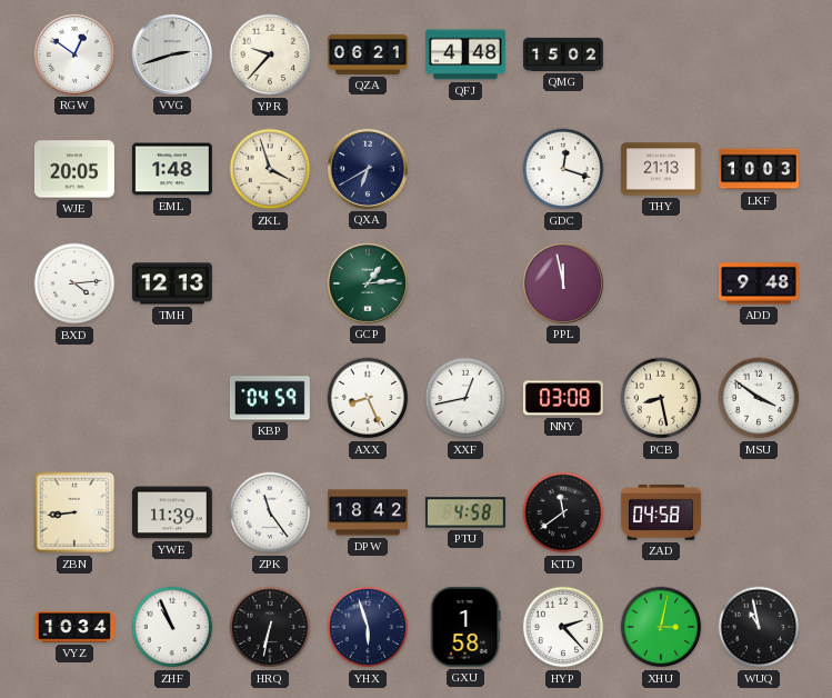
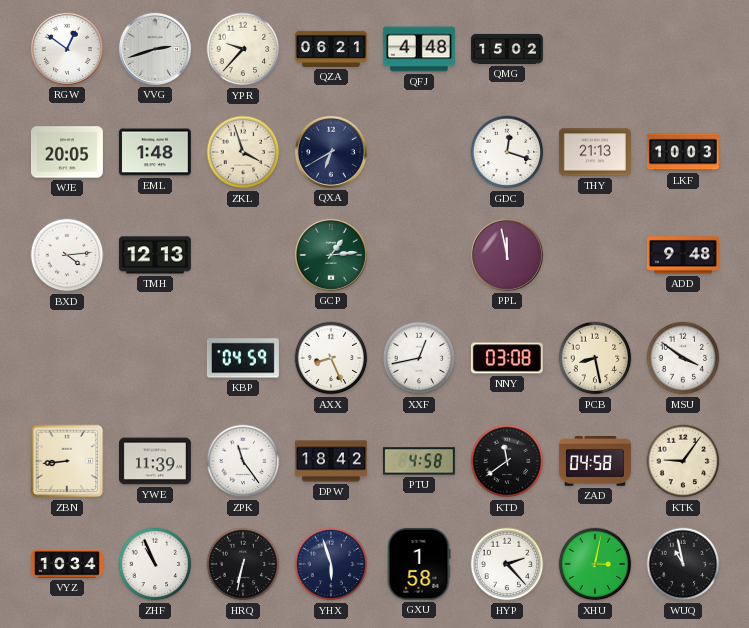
KTK: none -> 9:06
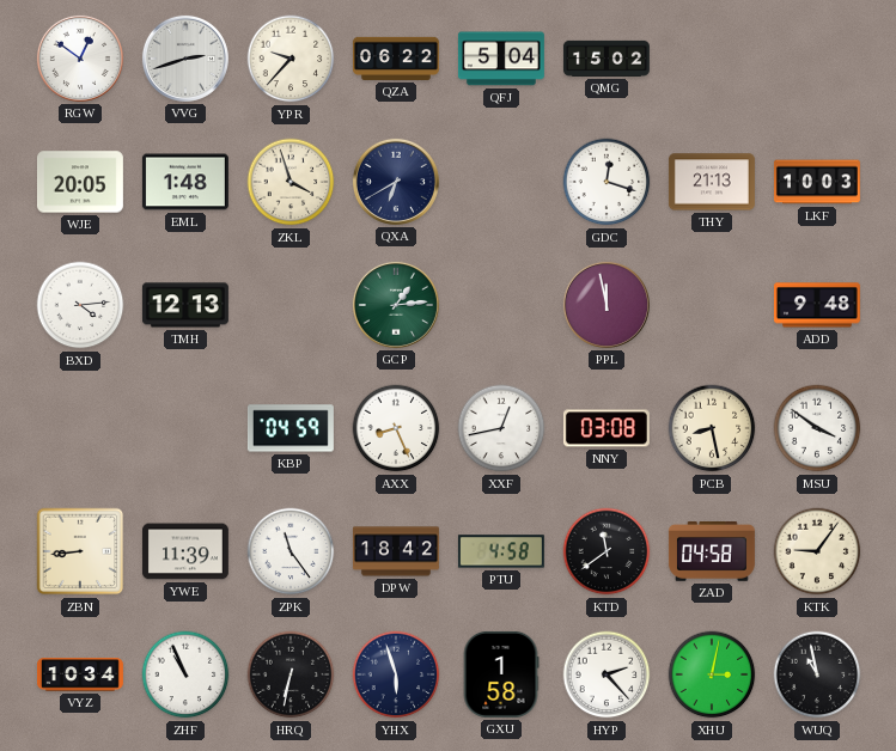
QZA: 06:21 -> 06:22
QFJ: 4:48 -> 5:04
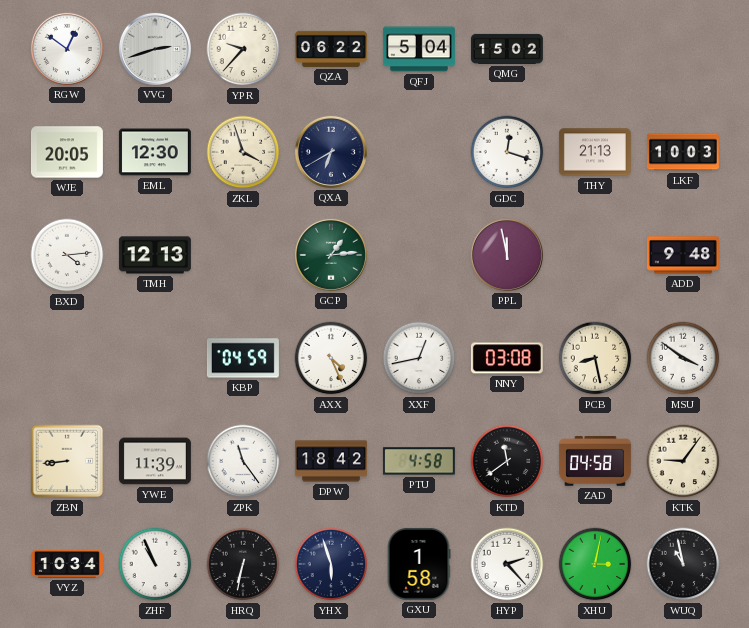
EML: 1:48 -> 12:30
AXX: 8:26 -> 4:26
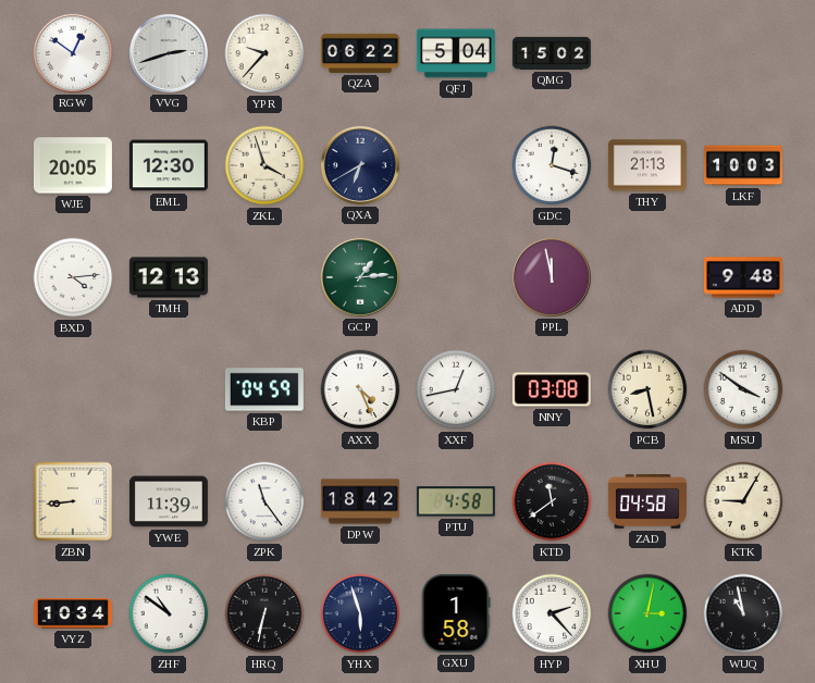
KTK: 9:06 -> 9:05
ZHF: 10:56 -> 10:51
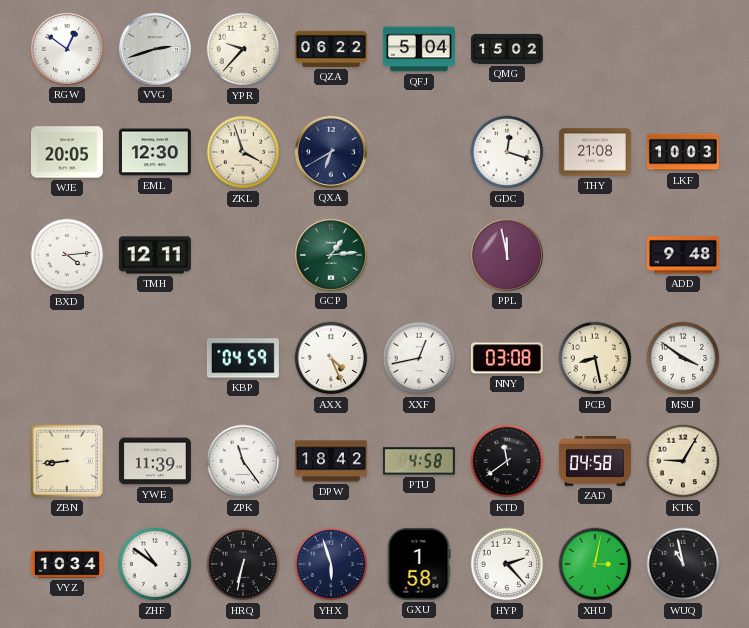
THY: 21:13 -> 21:08
TMH: 12:13 -> 12:11
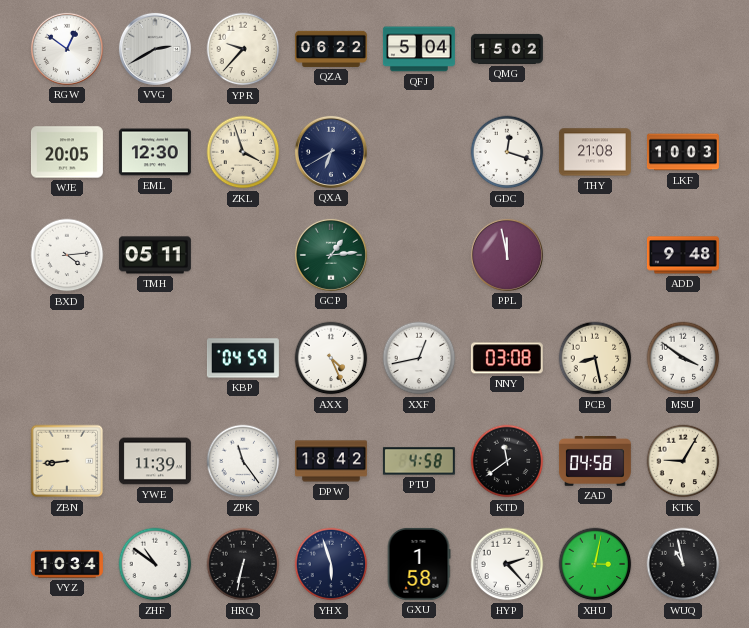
VVG: 2:42 -> 2:40
TMH: 12:11 -> 05:11
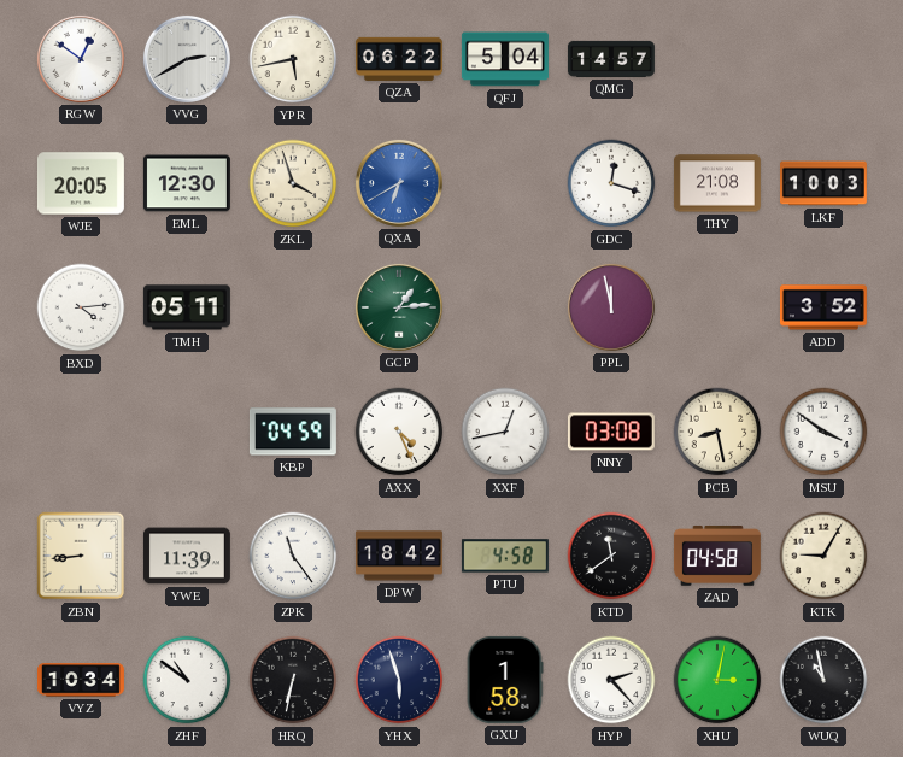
YPR: 9:37 -> 5:43
QMG: 15:02 -> 14:57
QXA dial: navy -> blue
ADD: 9:48 -> 3:52
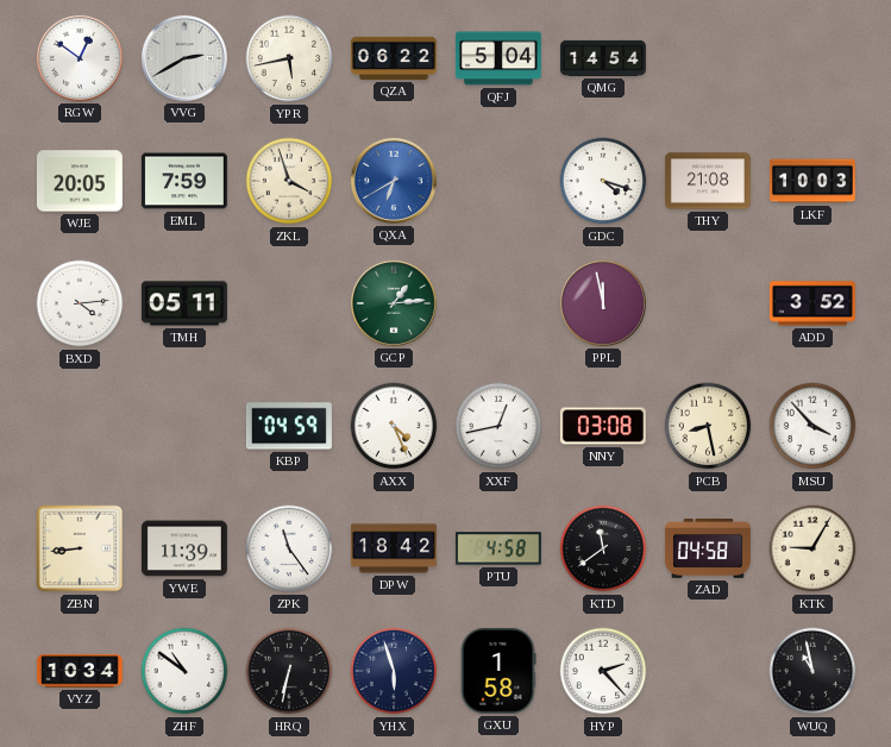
QMG: 14:57 -> 14:54
EML: 12:30 -> 7:59
GDC: 12:18 -> 4:18
MSU: 3:51 -> 3:53
XHU: 3:02 -> none
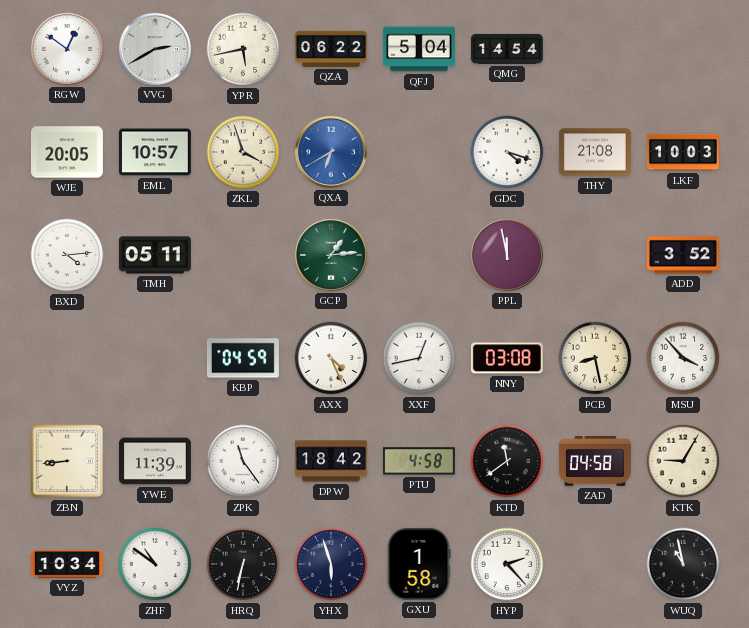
EML: 7:59 -> 10:57
